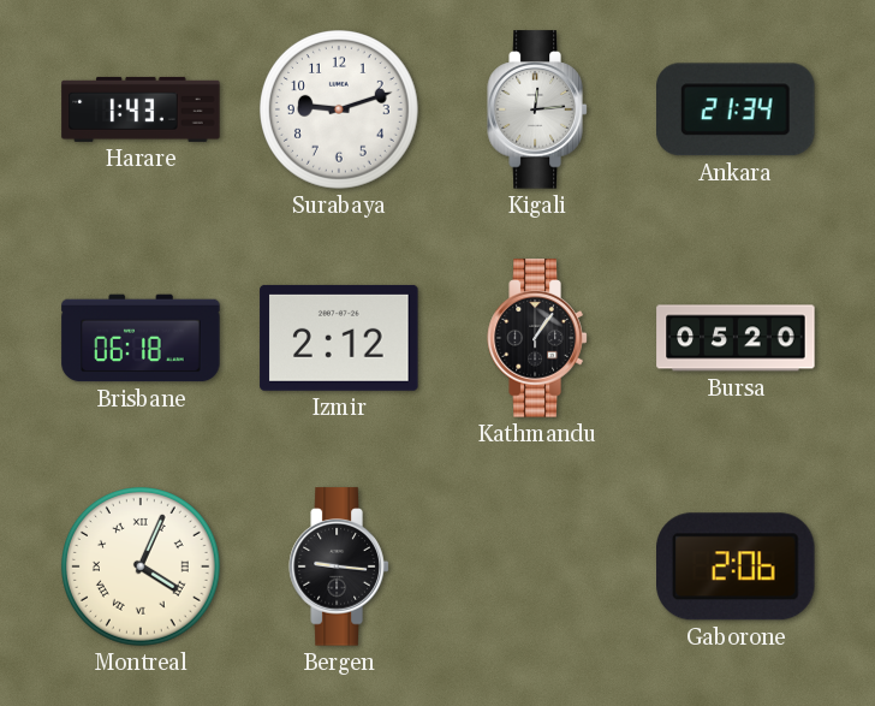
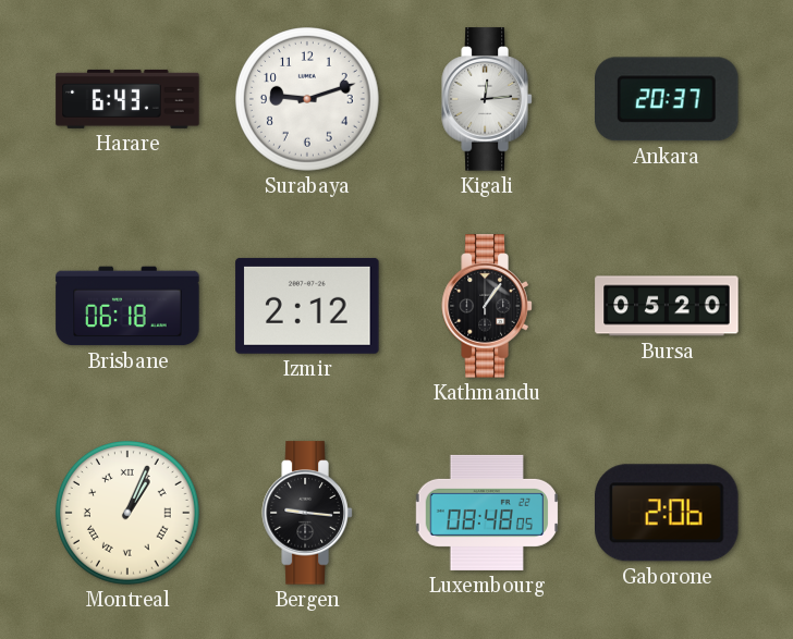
Harare: 1:43 -> 6:43
Ankara: 21:34 -> 20:37
Montreal: 4:04 -> 1:04
Luxembourg: none -> 08:48
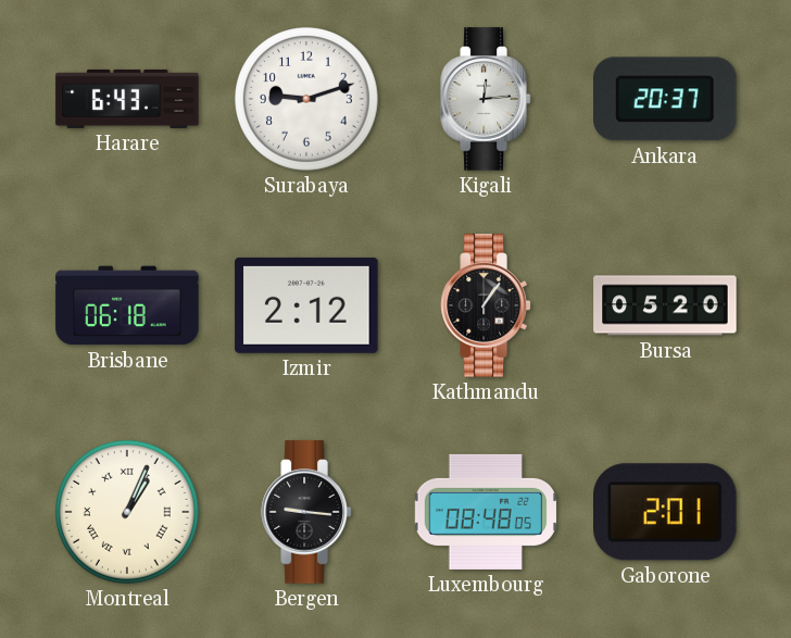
Gaborone: 2:06 -> 2:01
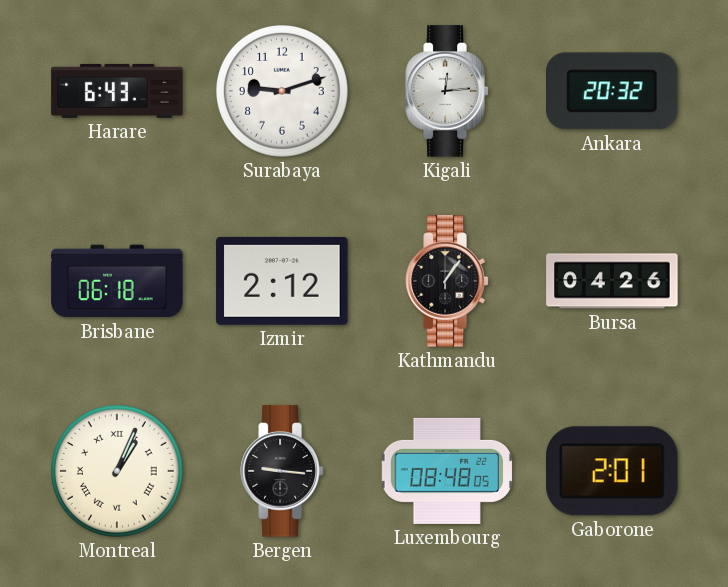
Ankara: 20:37 -> 20:32
Bursa: 05:20 -> 04:26
